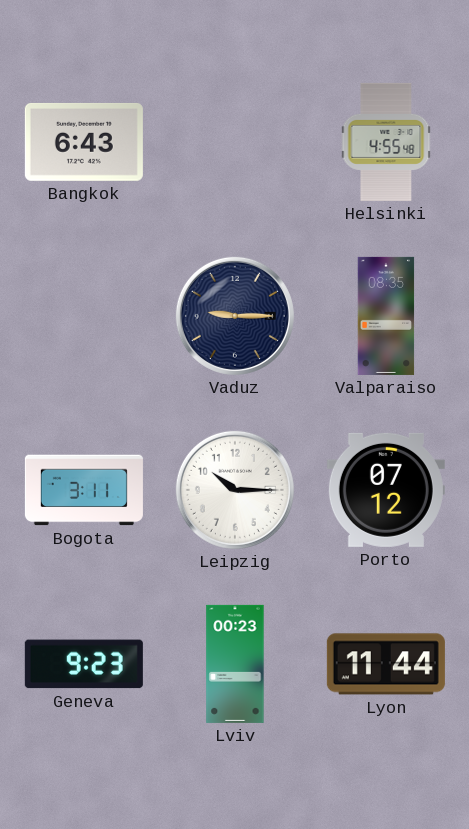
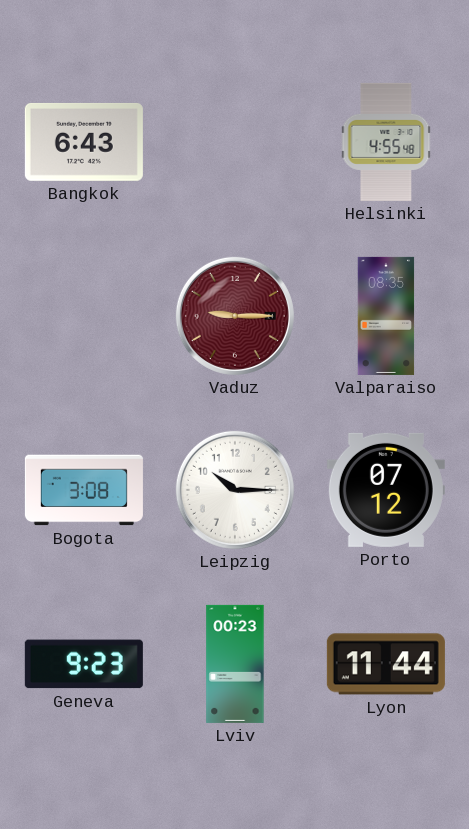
Vaduz dial: navy -> burgundy
Bogota: 3:11 -> 3:08
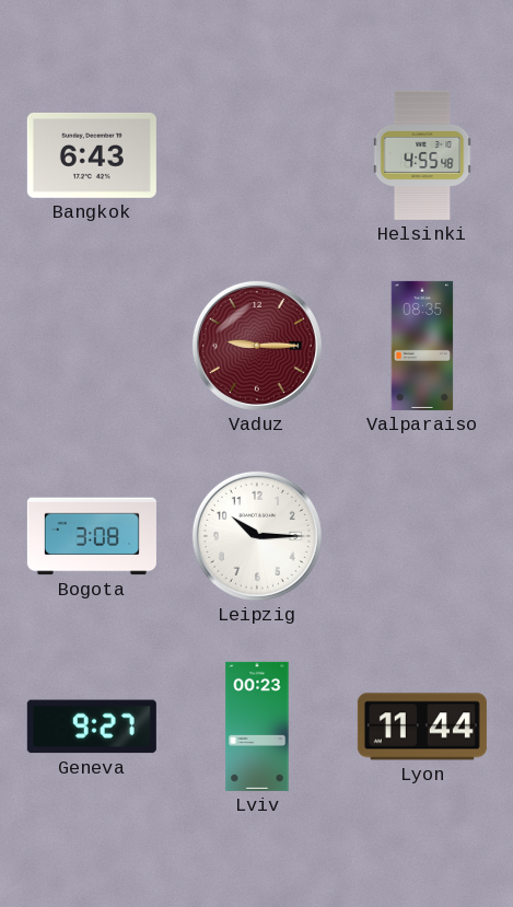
Porto: 07:12 -> none
Geneva: 9:23 -> 9:27
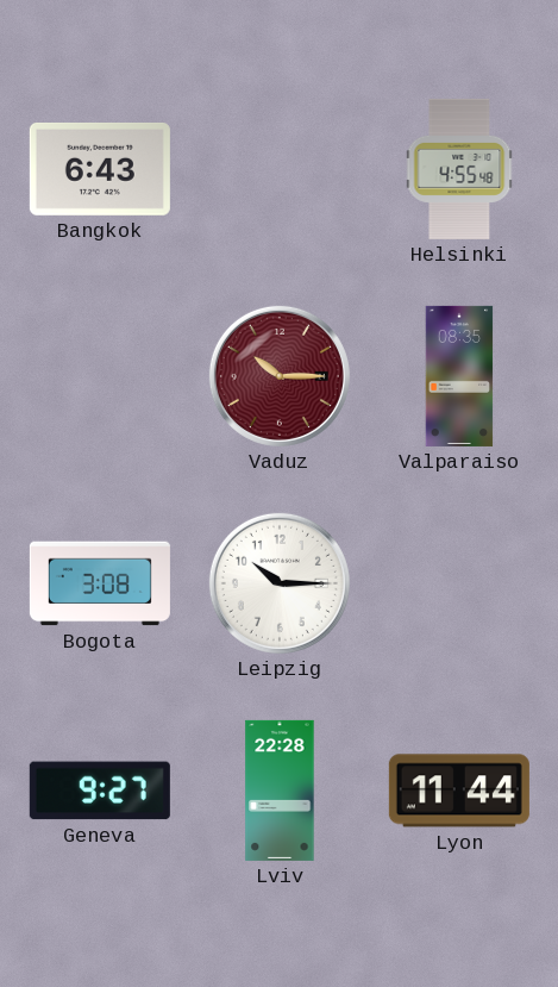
Vaduz: 9:15 -> 10:15
Lviv: 00:23 -> 22:28
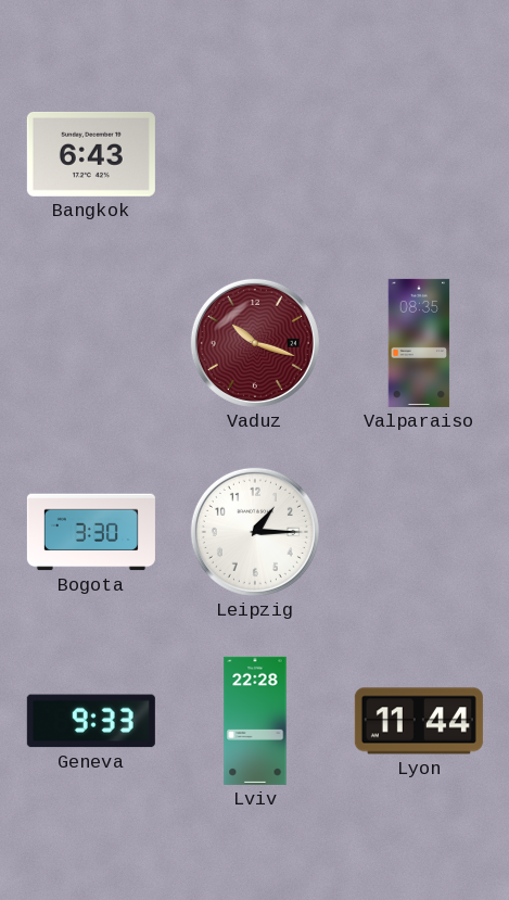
Helsinki: 4:55 -> none
Vaduz: 10:15 -> 10:18
Bogota: 3:08 -> 3:30
Leipzig: 10:15 -> 1:15
Geneva: 9:27 -> 9:33
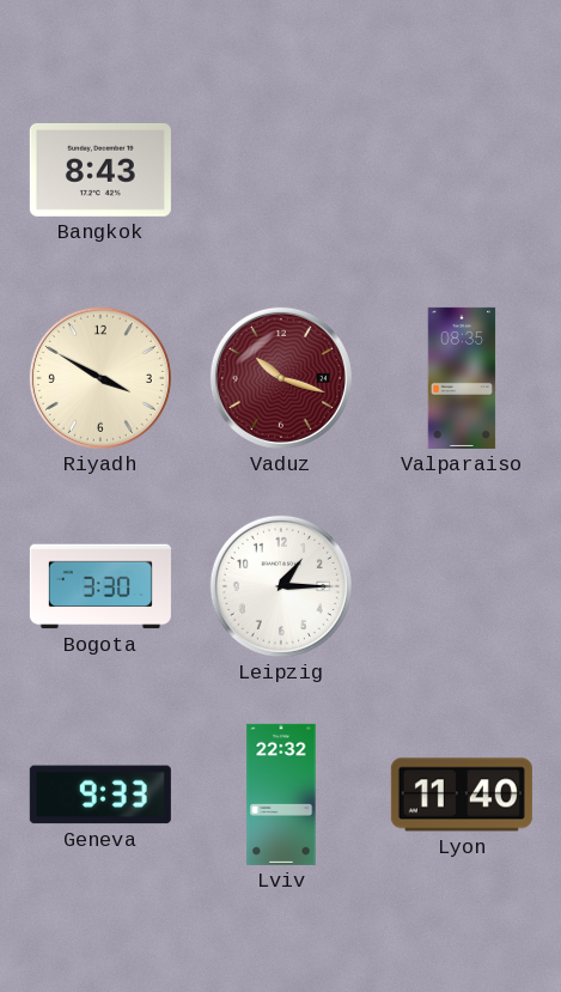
Bangkok: 6:43 -> 8:43
Riyadh: none -> 3:50
Lviv: 22:28 -> 22:32
Lyon: 11:44 -> 11:40
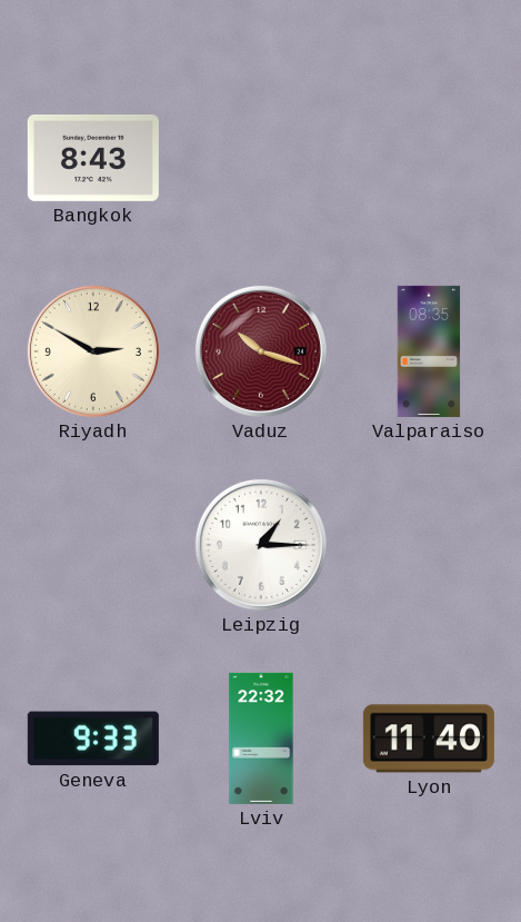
Riyadh: 3:50 -> 2:50
Bogota: 3:30 -> none
